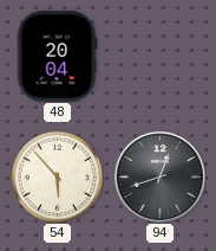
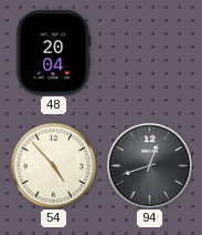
54: 5:53 -> 4:53
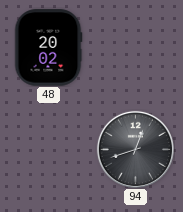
48: 20:04 -> 20:02
54: 4:53 -> none
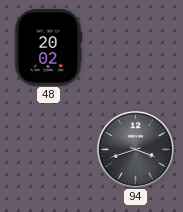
94: 12:42 -> 3:42
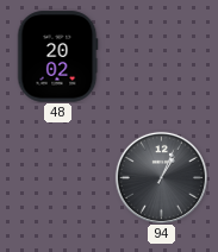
94: 3:42 -> 1:04
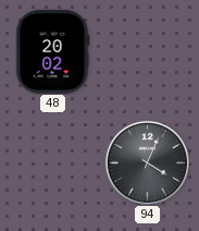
94: 1:04 -> 4:04
